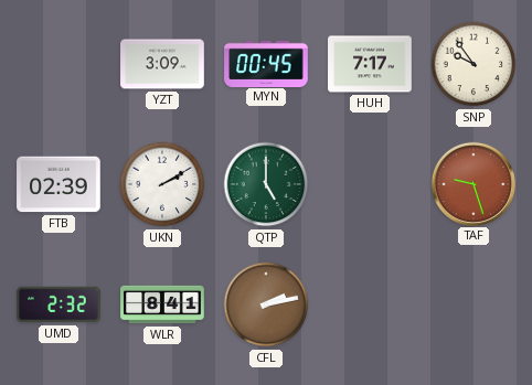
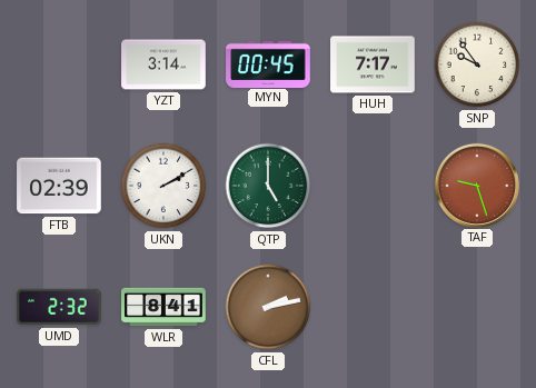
YZT: 3:09 -> 3:14
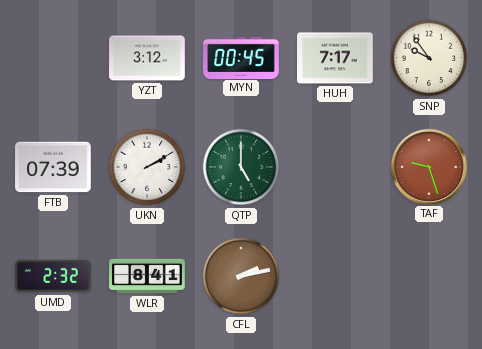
YZT: 3:14 -> 3:12
FTB: 02:39 -> 07:39
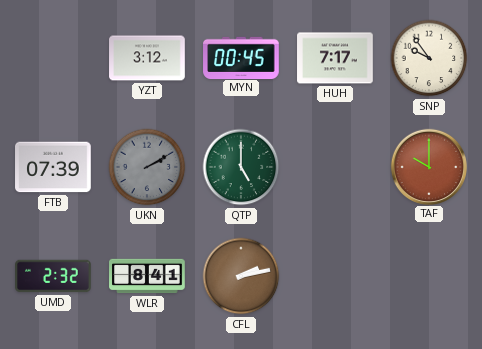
UKN dial: white -> grey
TAF: 9:27 -> 10:00
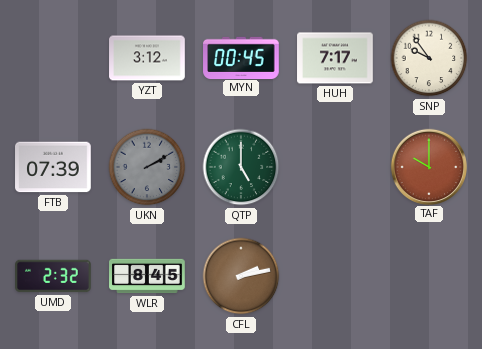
WLR: 8:41 -> 8:45
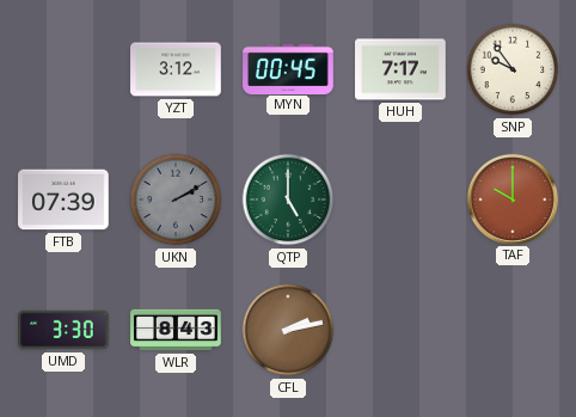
UMD: 2:32 -> 3:30
WLR: 8:45 -> 8:43
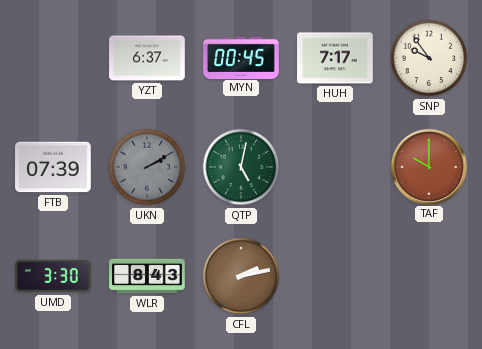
YZT: 3:12 -> 6:37
QTP: 5:00 -> 5:02
